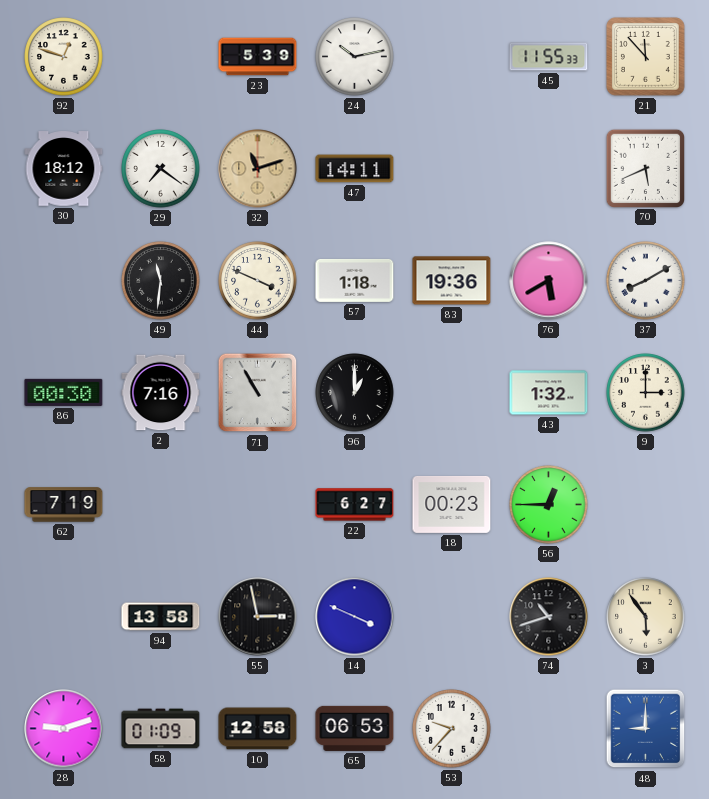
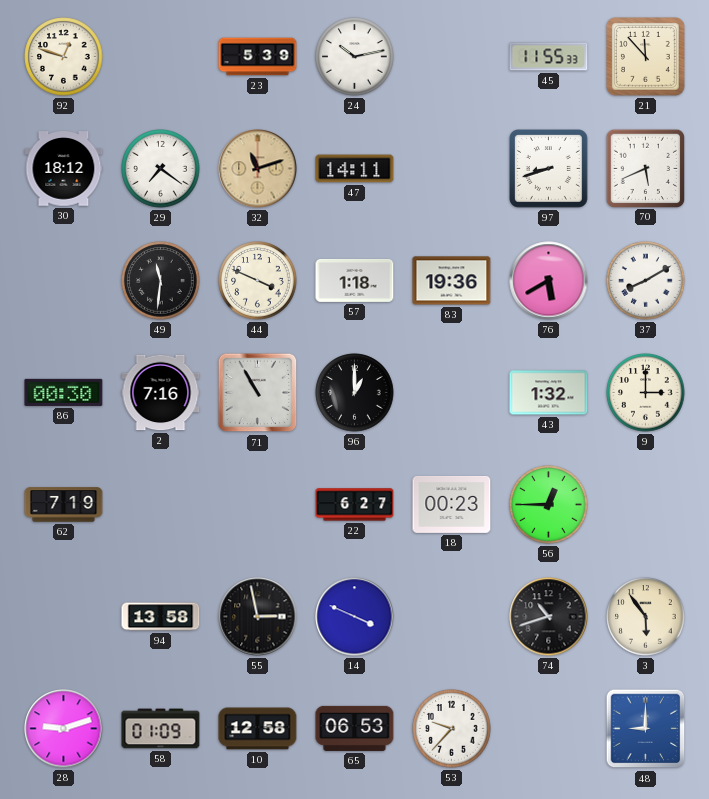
97: none -> 8:42
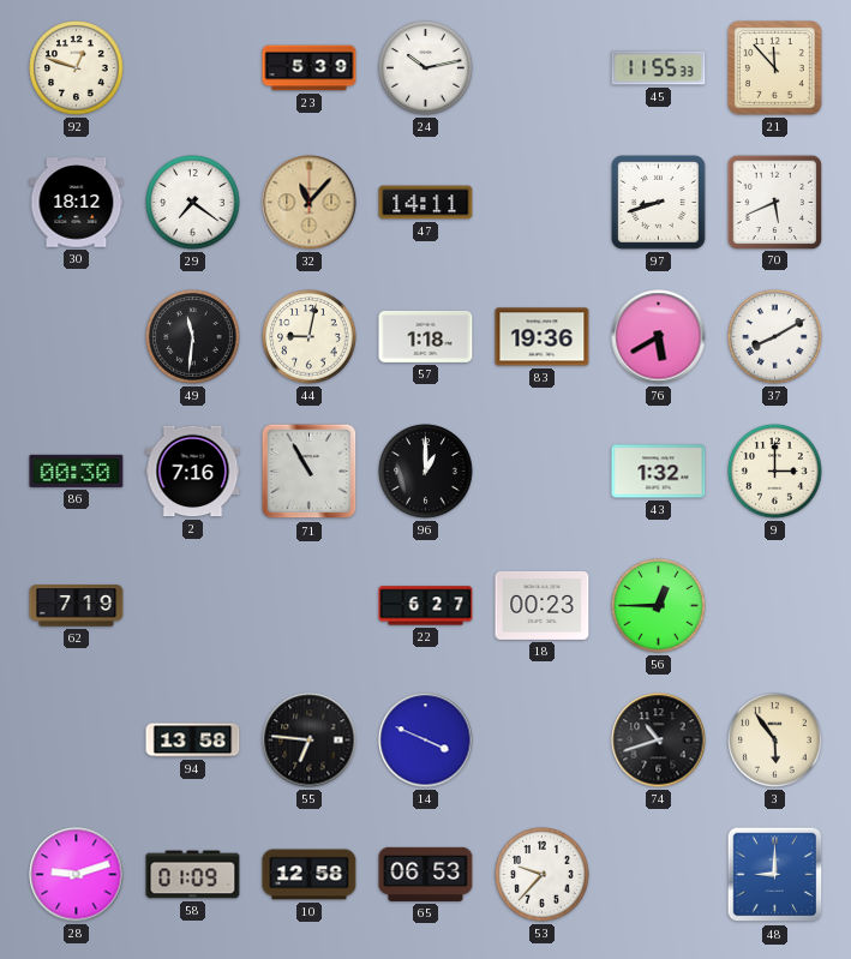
32: 11:12 -> 11:07
44: 3:49 -> 9:02
55: 2:58 -> 6:46
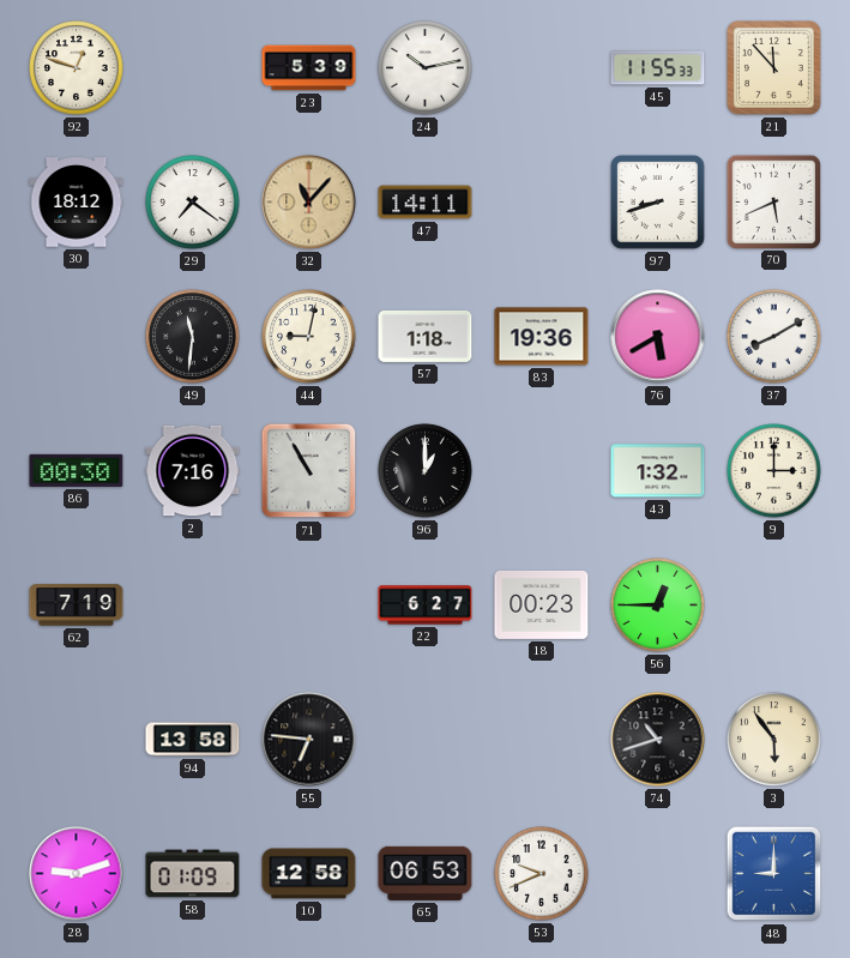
14: 3:49 -> none
53: 9:37 -> 9:41
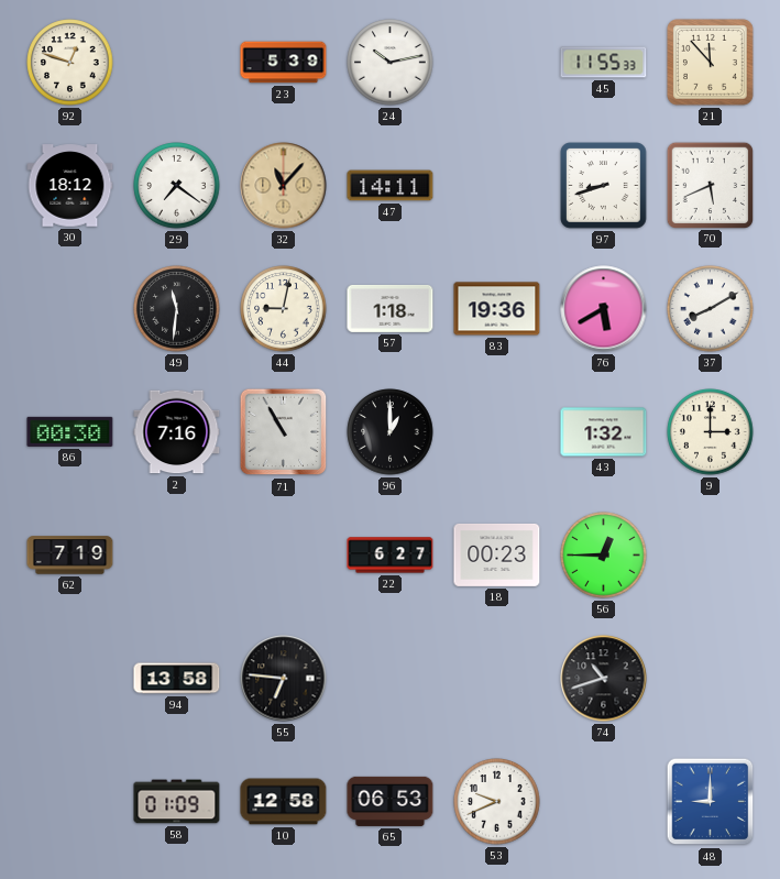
3: 5:54 -> none
28: 9:12 -> none
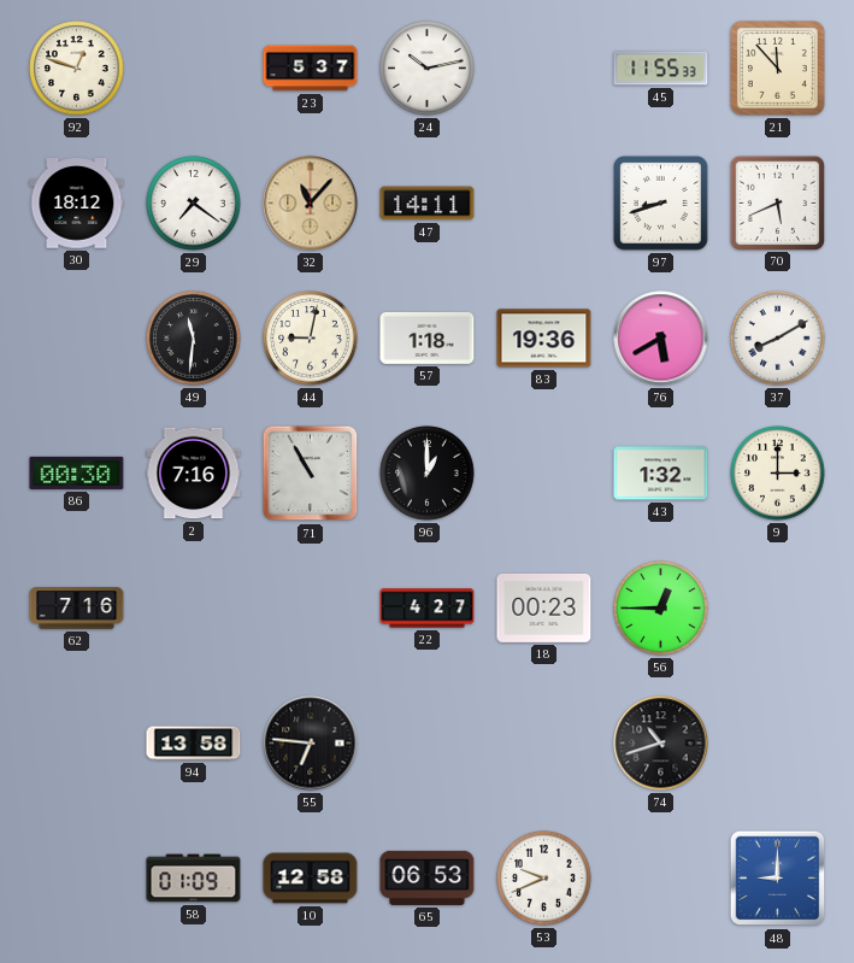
23: 5:39 -> 5:37
62: 7:19 -> 7:16
22: 6:27 -> 4:27
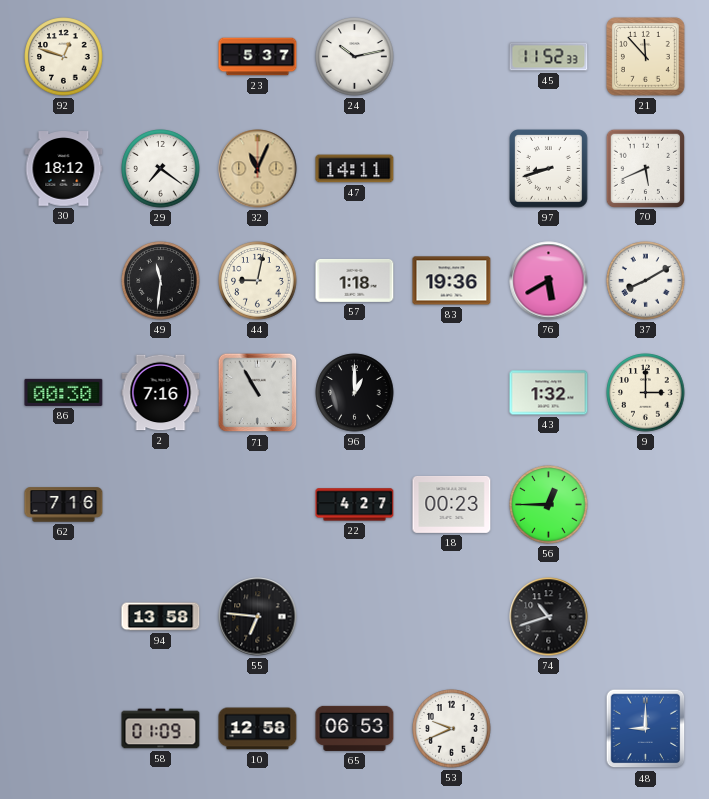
45: 11:55 -> 11:52
32: 11:07 -> 11:04
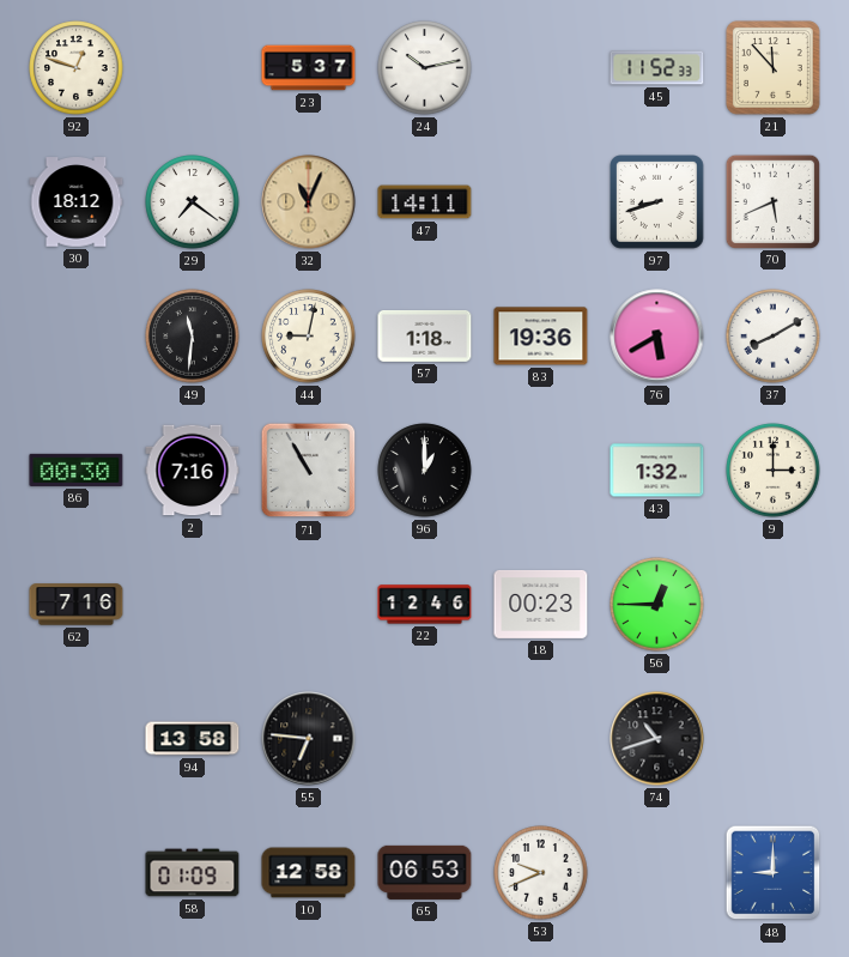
22: 4:27 -> 12:46
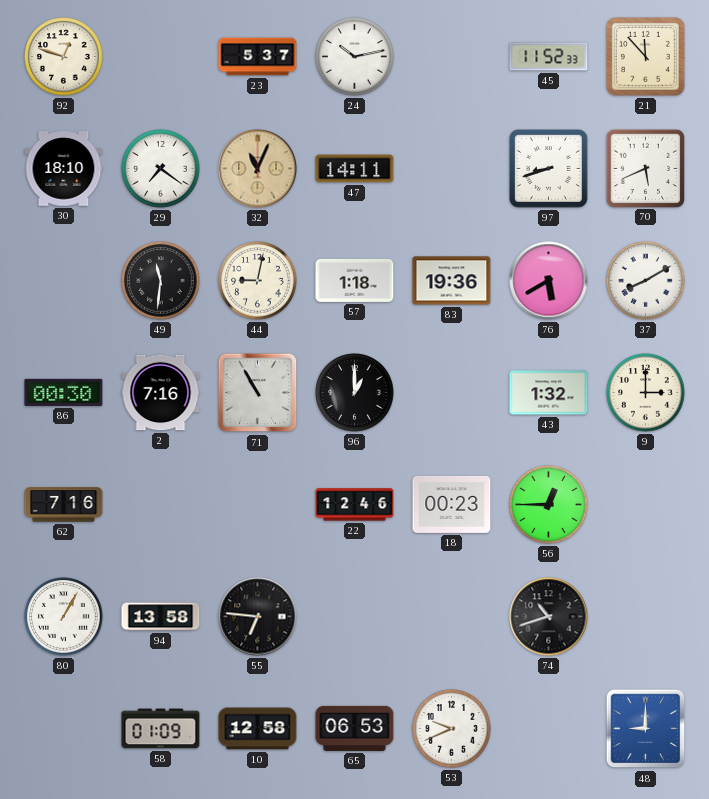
30: 18:12 -> 18:10
80: none -> 1:05
